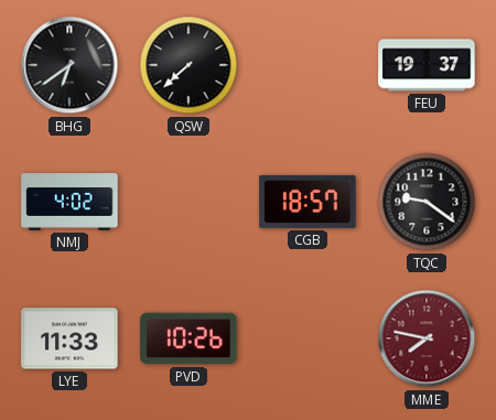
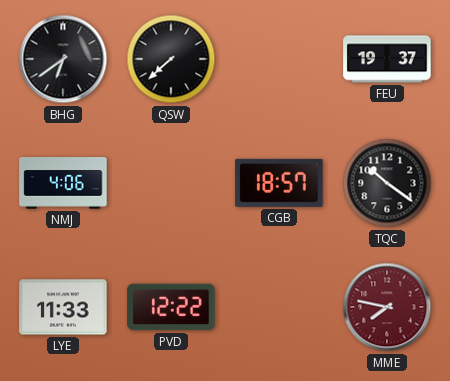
NMJ: 4:02 -> 4:06
TQC: 9:21 -> 10:21
PVD: 10:26 -> 12:22
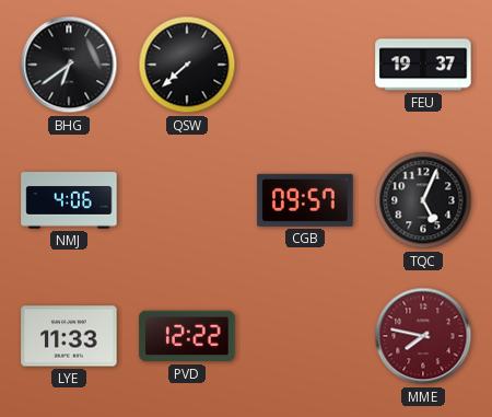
CGB: 18:57 -> 09:57
TQC: 10:21 -> 5:04
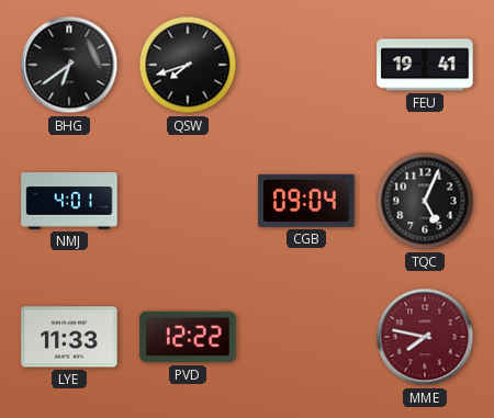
QSW: 7:38 -> 7:42
FEU: 19:37 -> 19:41
NMJ: 4:06 -> 4:01
CGB: 09:57 -> 09:04
